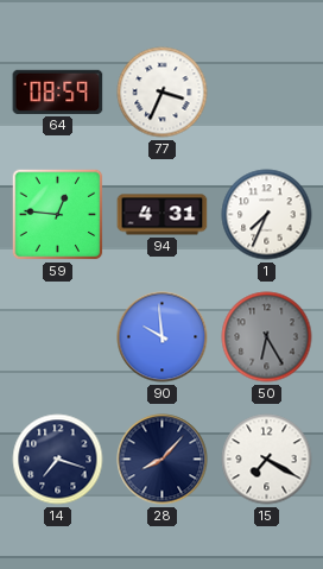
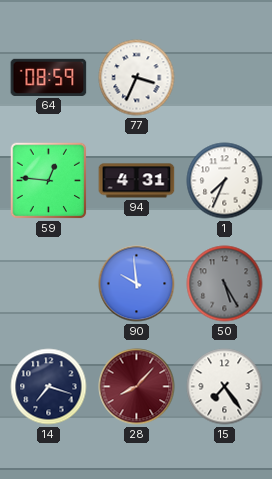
50: 6:25 -> 5:25
28 dial: navy -> burgundy
15: 7:20 -> 7:24
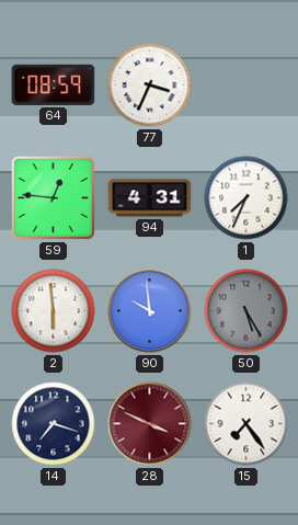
2: none -> 5:59
28: 8:07 -> 3:49
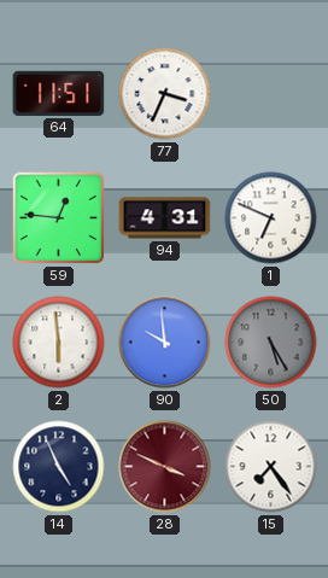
64: 08:59 -> 11:51
1: 7:34 -> 6:49
14: 7:18 -> 4:56
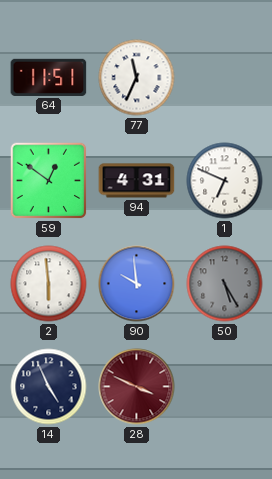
77: 3:34 -> 11:34
59: 12:46 -> 12:51
15: 7:24 -> none
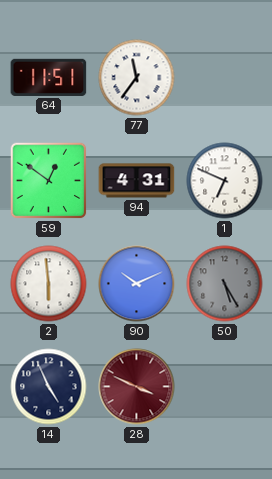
77: 11:34 -> 11:36
90: 9:59 -> 10:11
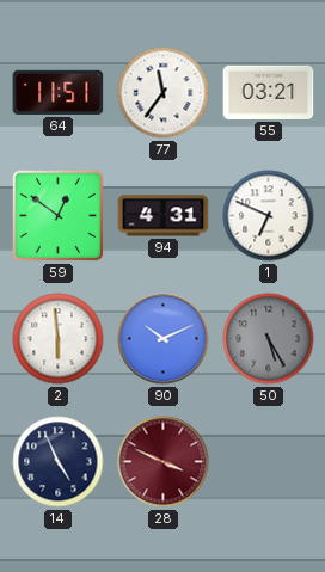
55: none -> 03:21
